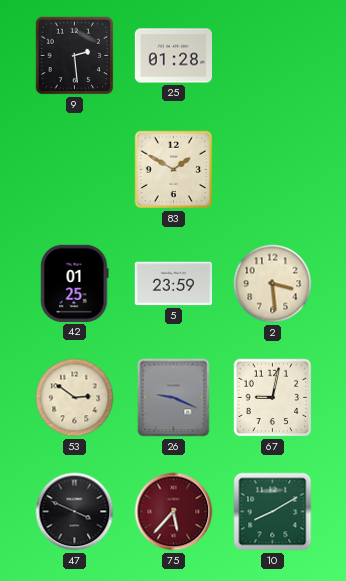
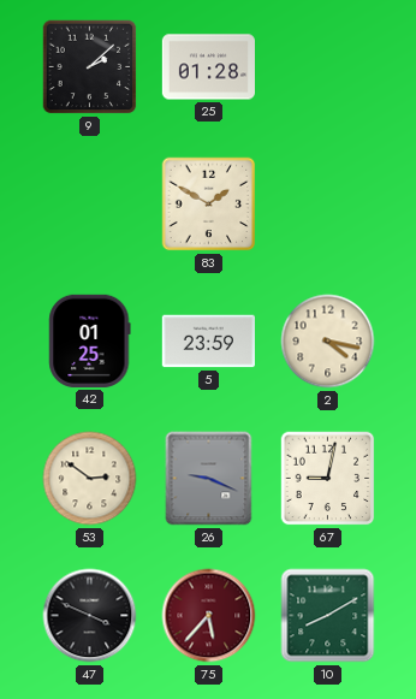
9: 2:29 -> 2:08
2: 3:29 -> 4:17
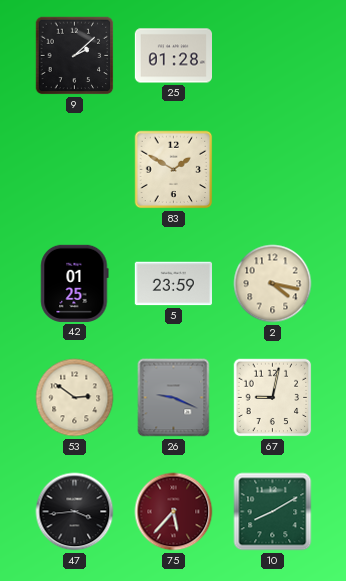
47: 3:49 -> 3:44
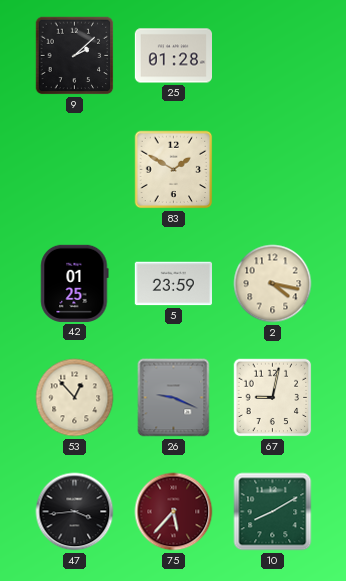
53: 2:51 -> 12:53
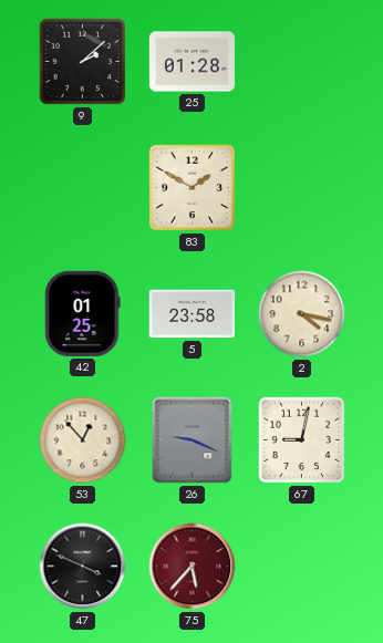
5: 23:59 -> 23:58
47: 3:44 -> 3:49
10: 8:10 -> none
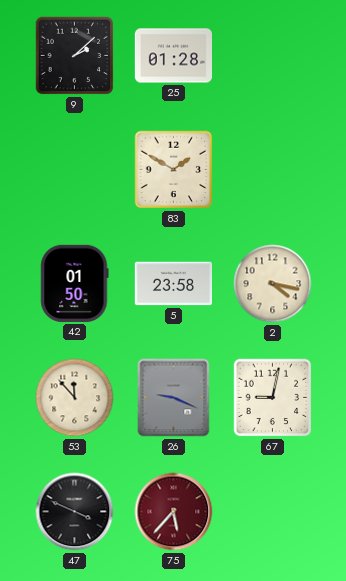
42: 01:25 -> 01:50
53: 12:53 -> 11:53
